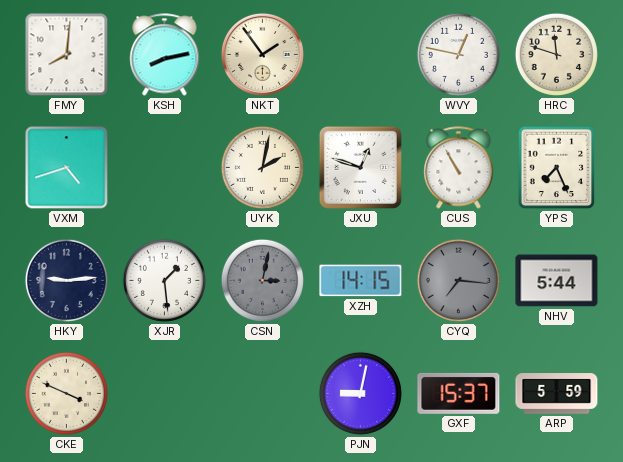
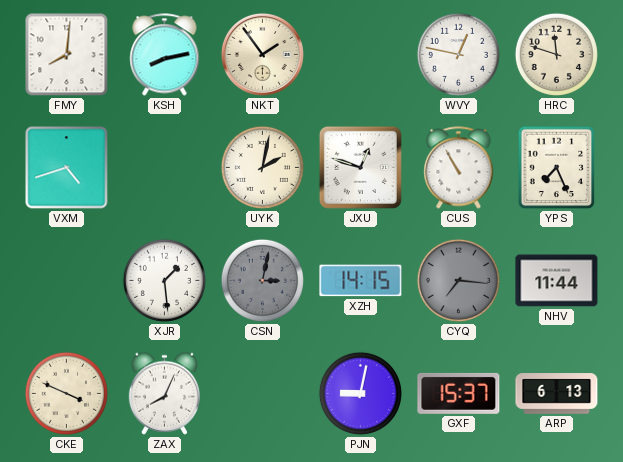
HKY: 9:14 -> none
NHV: 5:44 -> 11:44
ZAX: none -> 8:04
ARP: 5:59 -> 6:13
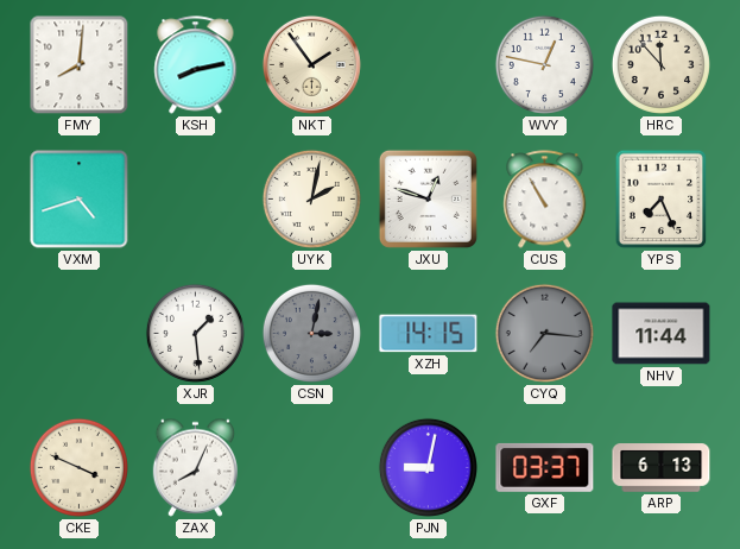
HRC: 11:48 -> 11:53
GXF: 15:37 -> 03:37
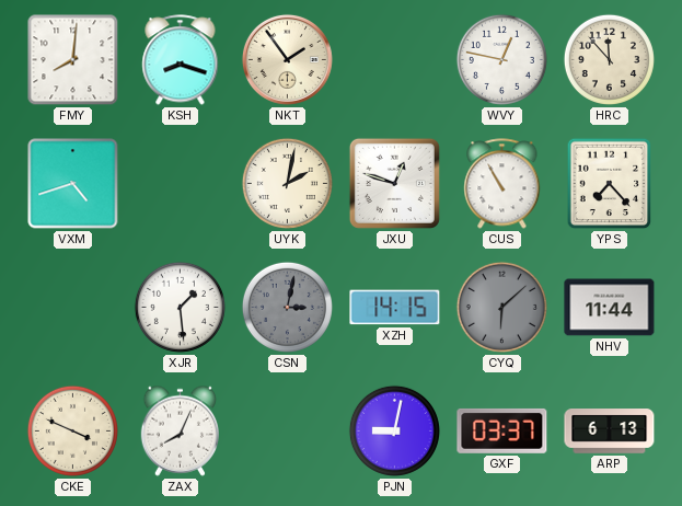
KSH: 8:13 -> 8:18
YPS: 7:26 -> 7:23
CYQ: 7:16 -> 6:08
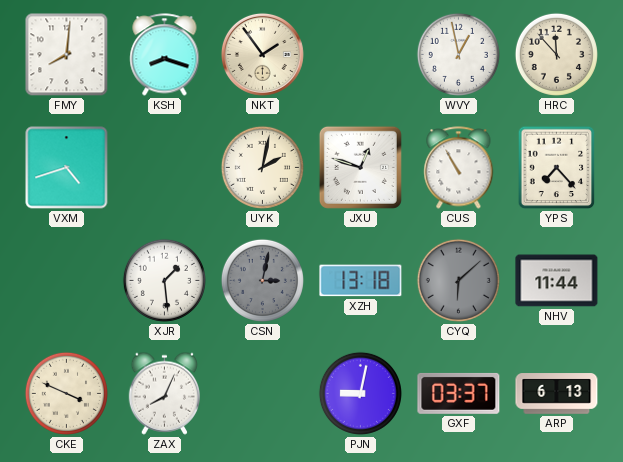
WVY: 12:47 -> 12:58
XZH: 14:15 -> 13:18
